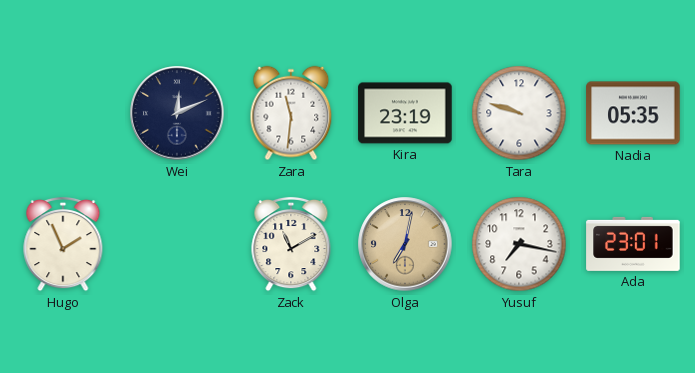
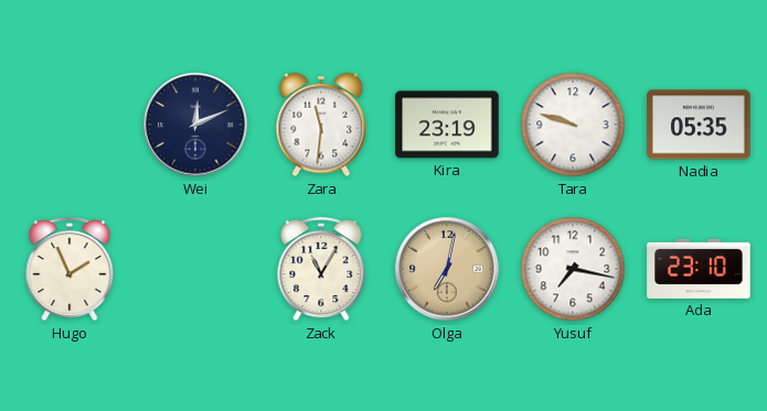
Zack: 11:10 -> 11:05
Ada: 23:01 -> 23:10
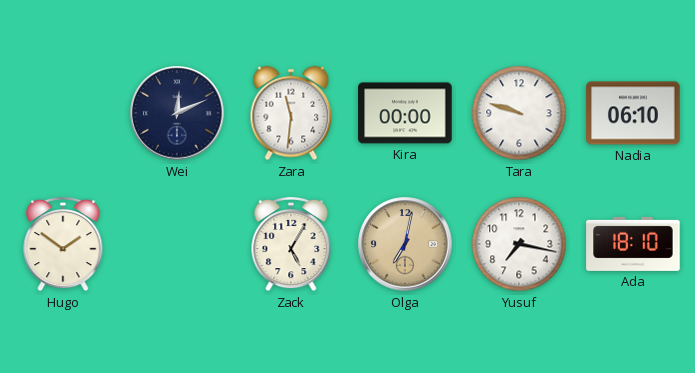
Kira: 23:19 -> 00:00
Nadia: 05:35 -> 06:10
Hugo: 1:56 -> 1:51
Zack: 11:05 -> 5:05
Ada: 23:10 -> 18:10
